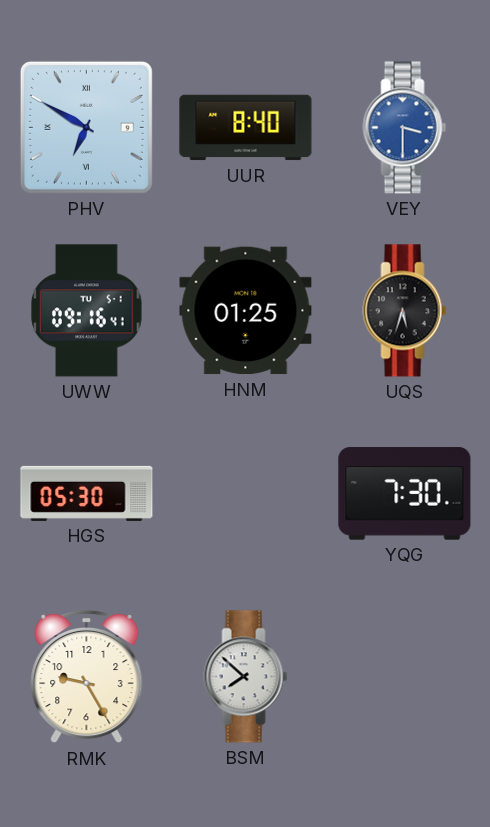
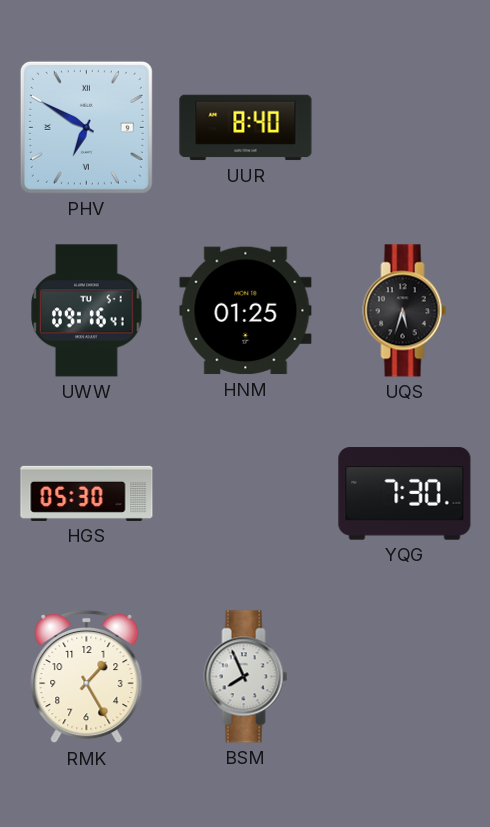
VEY: 3:30 -> none
RMK: 9:25 -> 1:25
BSM: 7:52 -> 7:56
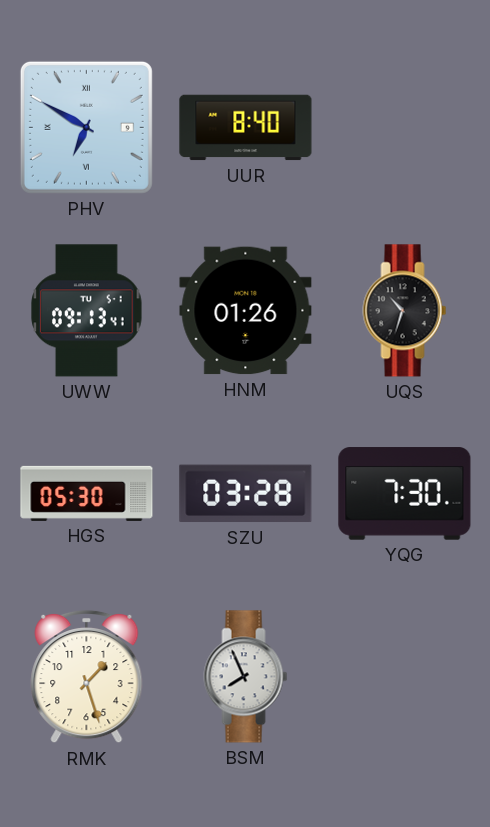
UWW: 09:16 -> 09:13
HNM: 01:25 -> 01:26
UQS: 5:33 -> 10:33
SZU: none -> 03:28
RMK: 1:25 -> 1:27
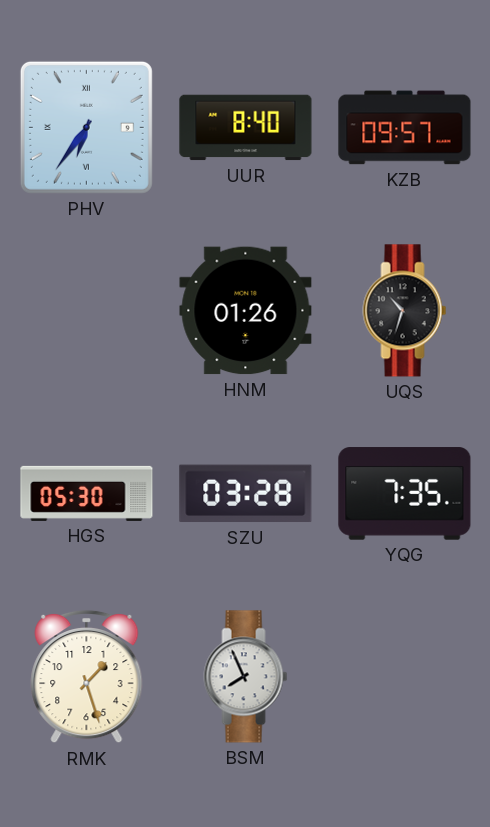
PHV: 6:50 -> 6:36
KZB: none -> 09:57
UWW: 09:13 -> none
YQG: 7:30 -> 7:35
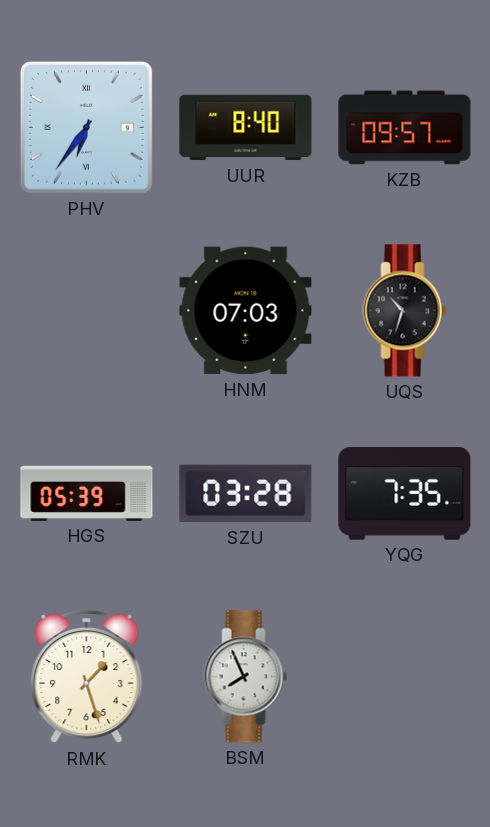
HNM: 01:26 -> 07:03
HGS: 05:30 -> 05:39
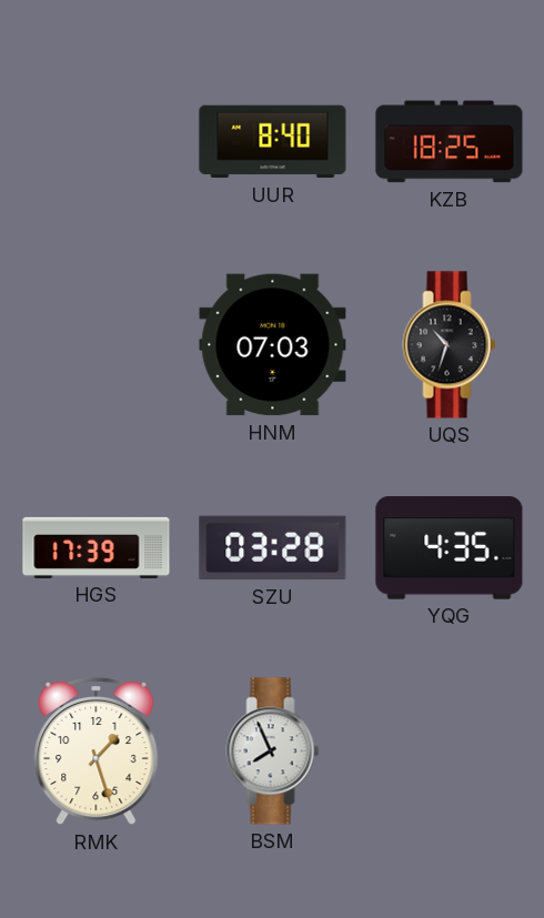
PHV: 6:36 -> none
KZB: 09:57 -> 18:25
HGS: 05:39 -> 17:39
YQG: 7:35 -> 4:35
